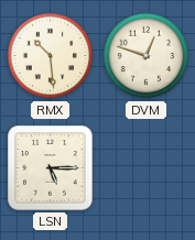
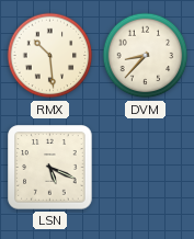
DVM: 12:48 -> 8:37
LSN: 5:15 -> 5:19
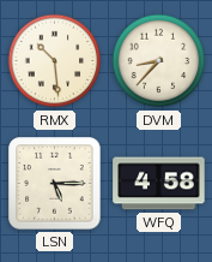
LSN: 5:19 -> 5:15
WFQ: none -> 4:58
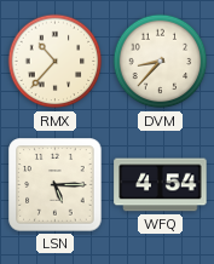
RMX: 10:29 -> 10:37
WFQ: 4:58 -> 4:54
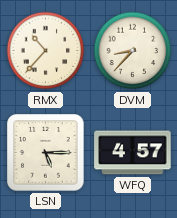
WFQ: 4:54 -> 4:57
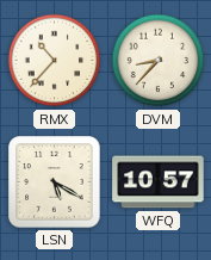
LSN: 5:15 -> 5:20
WFQ: 4:57 -> 10:57
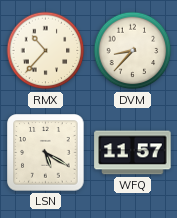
WFQ: 10:57 -> 11:57
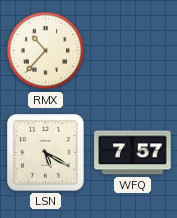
DVM: 8:37 -> none
WFQ: 11:57 -> 7:57
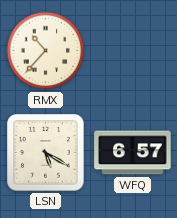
WFQ: 7:57 -> 6:57
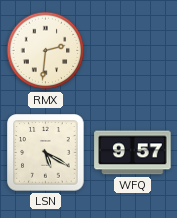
RMX: 10:37 -> 2:31
WFQ: 6:57 -> 9:57
